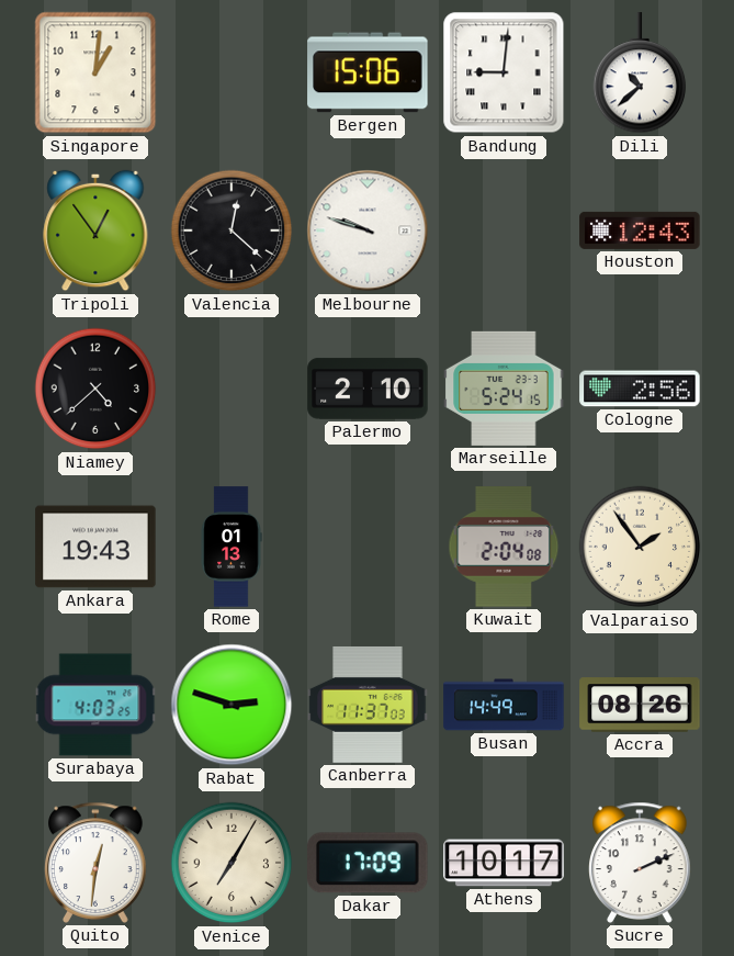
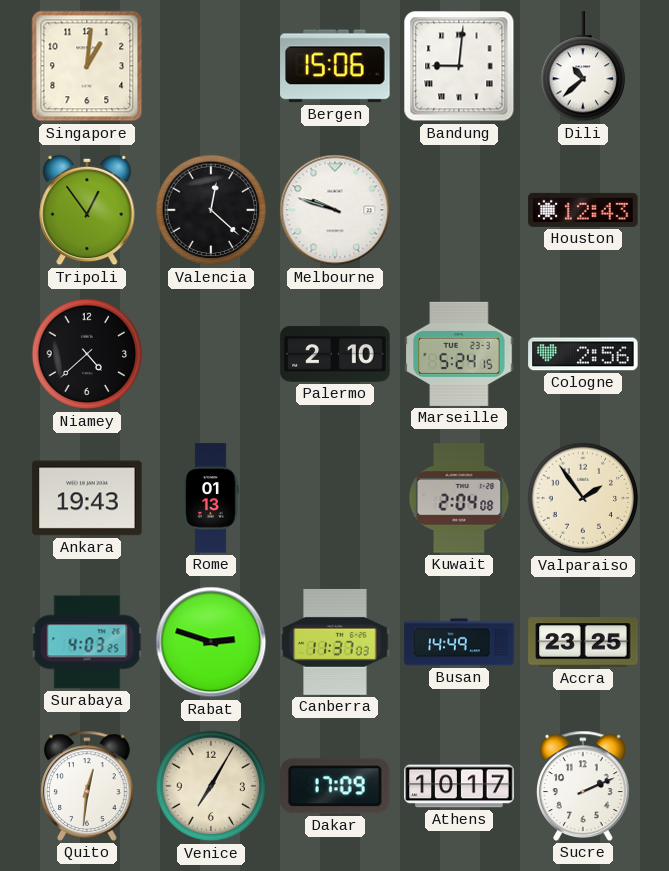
Accra: 08:26 -> 23:25
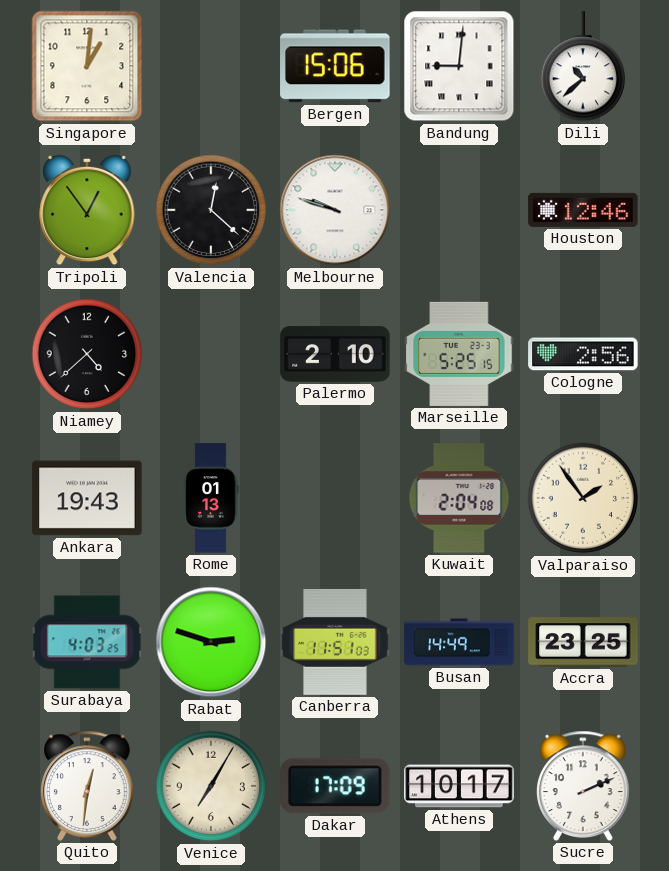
Houston: 12:43 -> 12:46
Marseille: 5:24 -> 5:25
Canberra: 11:37 -> 11:51
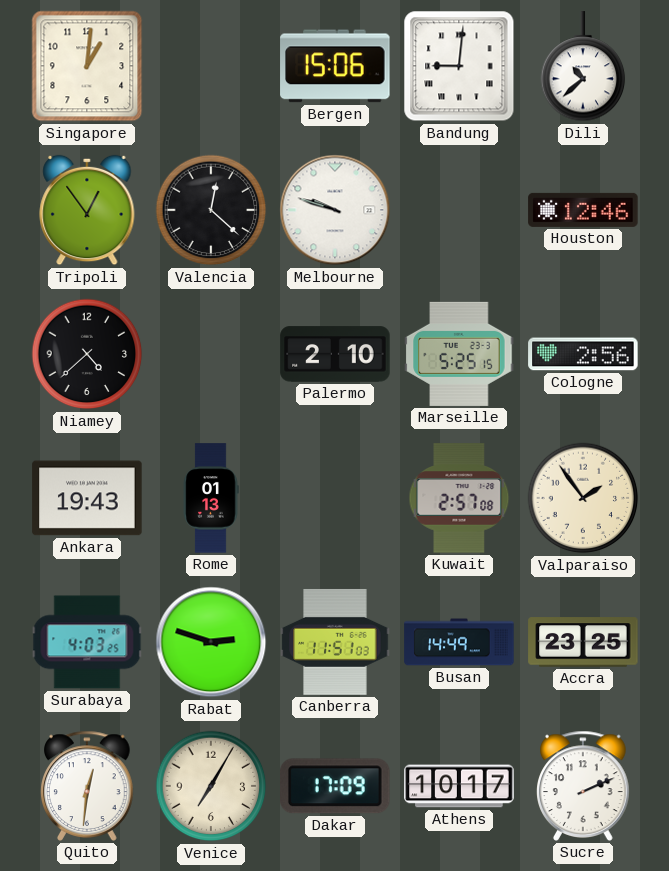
Kuwait: 2:04 -> 2:57
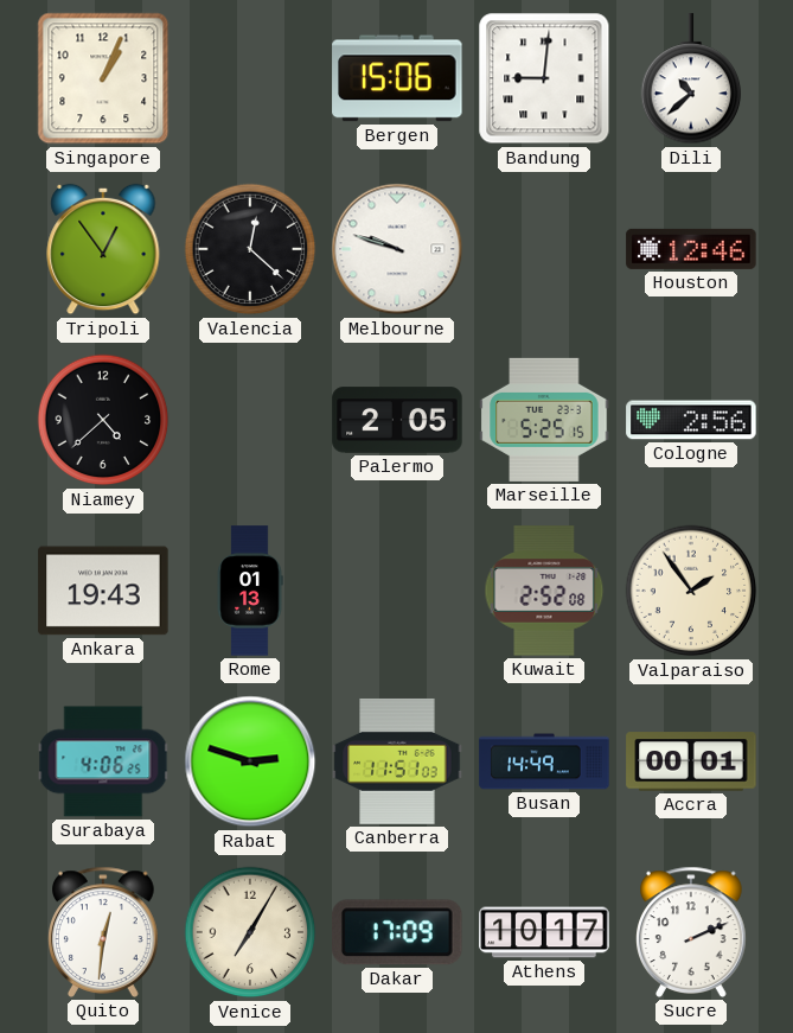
Singapore: 1:01 -> 1:04
Palermo: 2:10 -> 2:05
Kuwait: 2:57 -> 2:52
Surabaya: 4:03 -> 4:06
Accra: 23:25 -> 00:01
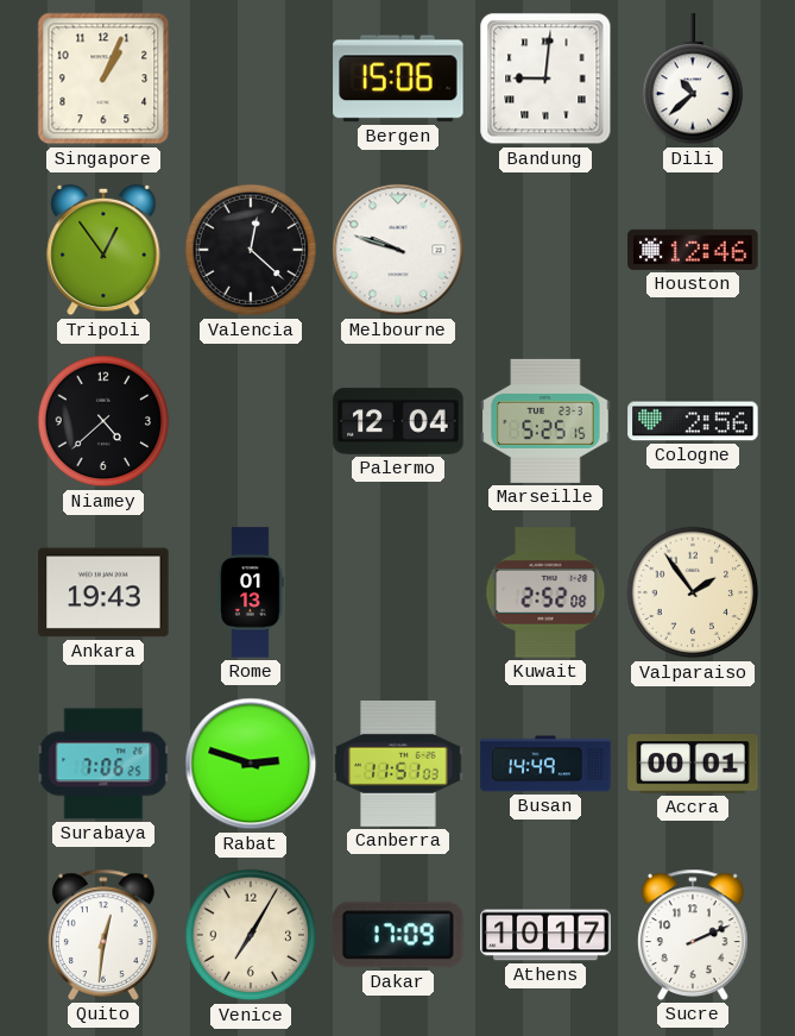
Palermo: 2:05 -> 12:04
Surabaya: 4:06 -> 7:06
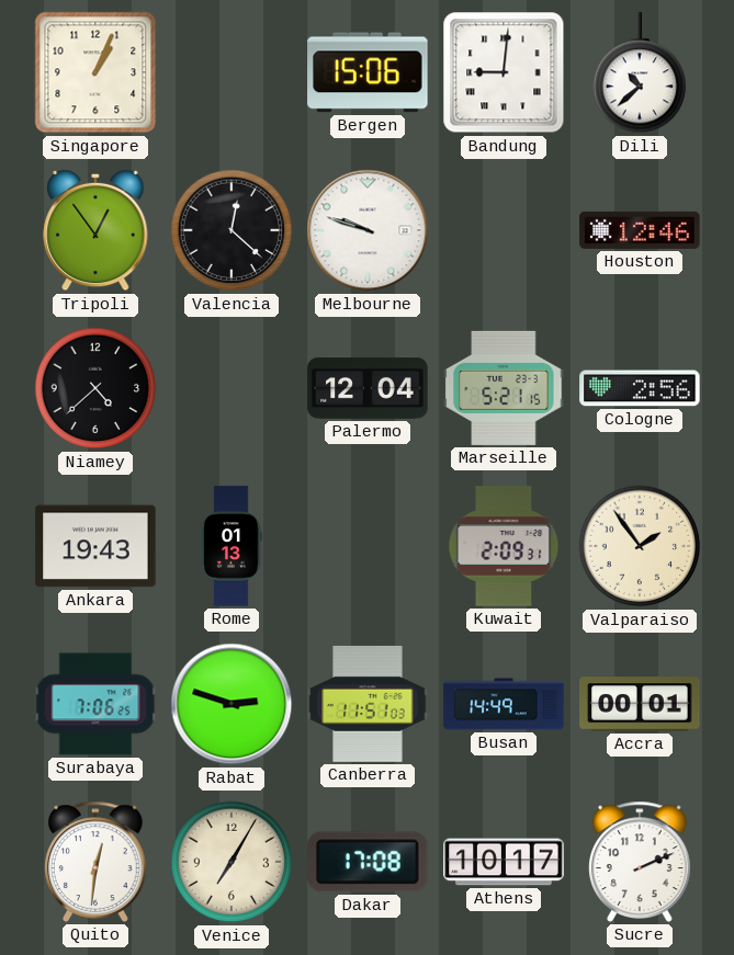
Marseille: 5:25 -> 5:21
Kuwait: 2:52 -> 2:09
Dakar: 17:09 -> 17:08
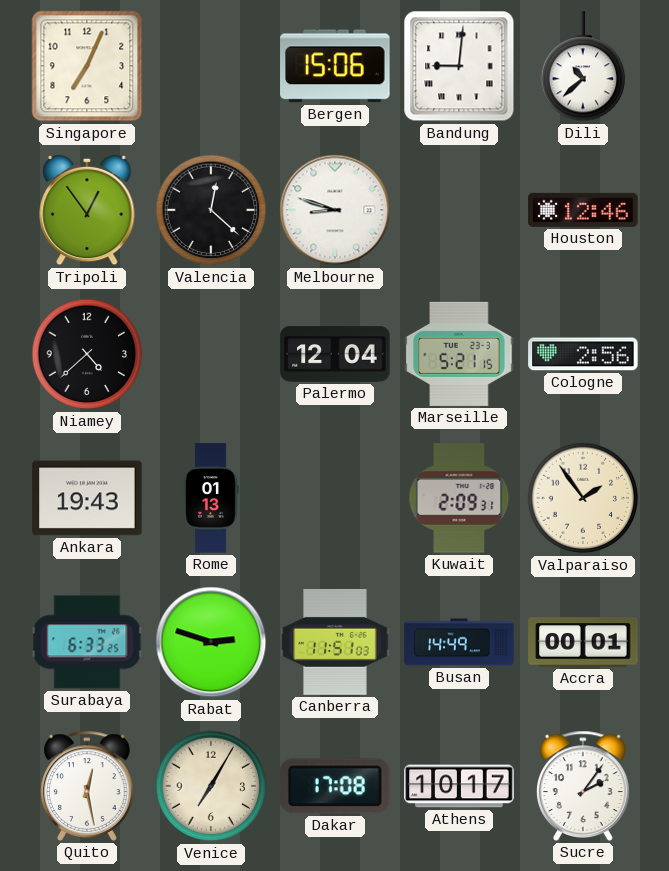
Singapore: 1:04 -> 7:04
Melbourne: 9:48 -> 8:48
Surabaya: 7:06 -> 6:33
Quito: 12:31 -> 12:28
Sucre: 2:11 -> 2:06
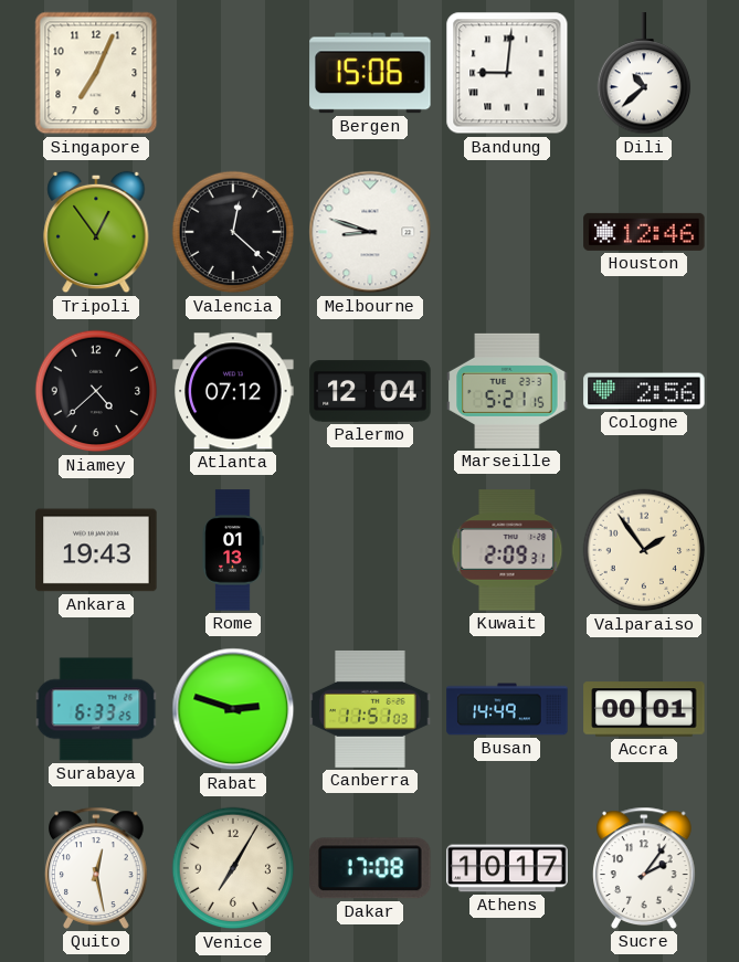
Atlanta: none -> 07:12
